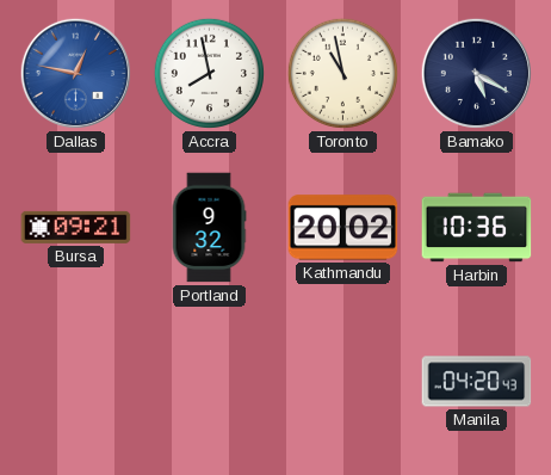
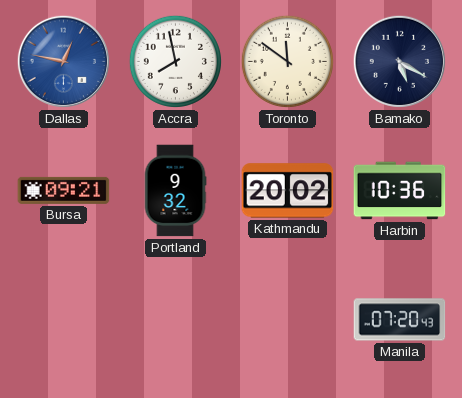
Toronto: 10:58 -> 11:51
Manila: 04:20 -> 07:20
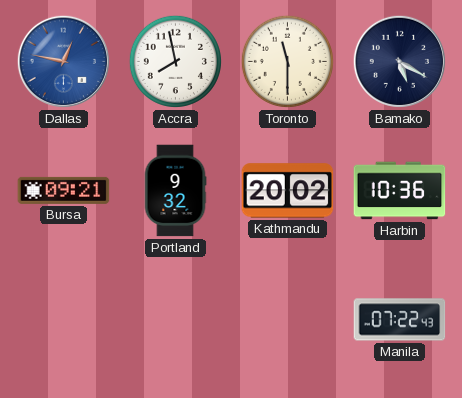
Toronto: 11:51 -> 11:30
Manila: 07:20 -> 07:22
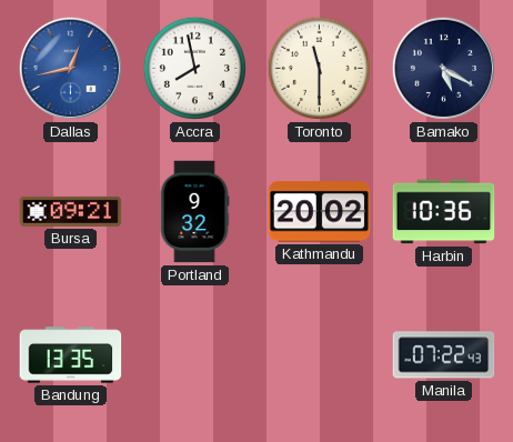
Dallas: 12:47 -> 12:43
Bandung: none -> 13:35
